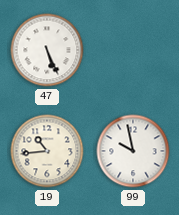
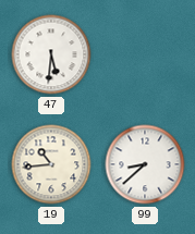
47: 5:26 -> 5:31
99: 9:58 -> 8:38
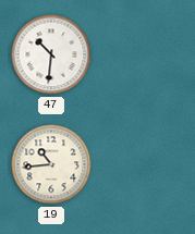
47: 5:31 -> 10:31
99: 8:38 -> none
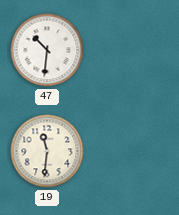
19: 10:44 -> 11:31
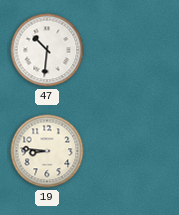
19: 11:31 -> 8:46
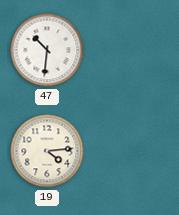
19: 8:46 -> 4:14
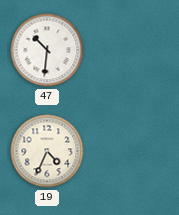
19: 4:14 -> 4:34
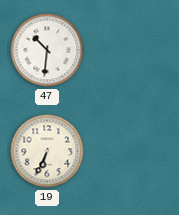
19: 4:34 -> 6:34
